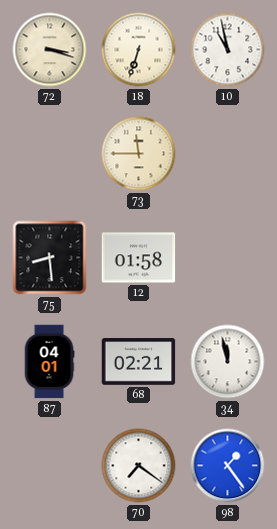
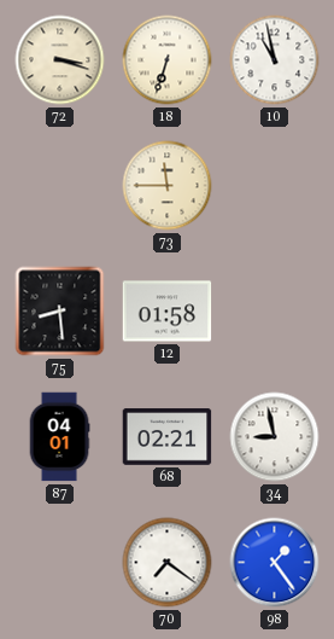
34: 11:58 -> 8:58
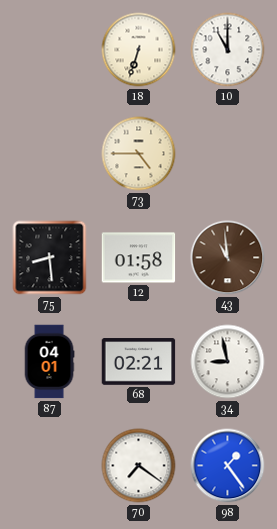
72: 3:18 -> none
10: 10:58 -> 11:00
73: 11:45 -> 4:45
43: none -> 10:59
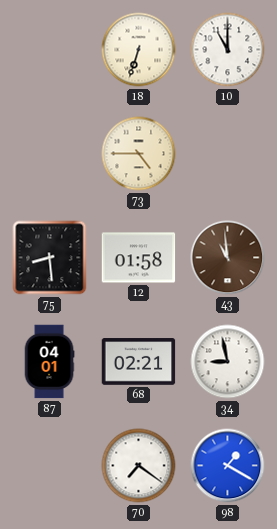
98: 1:24 -> 1:20
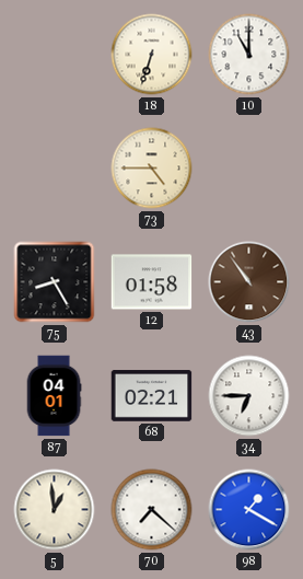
75: 8:29 -> 8:25
43: 10:59 -> 10:54
34: 8:58 -> 6:45
5: none -> 12:59
70: 7:21 -> 7:22
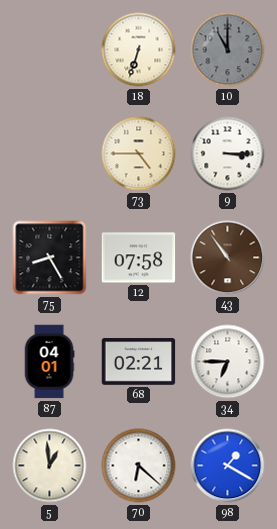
10 dial: white -> grey
9: none -> 3:15
12: 01:58 -> 07:58
70: 7:22 -> 6:22
